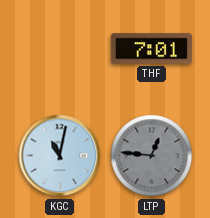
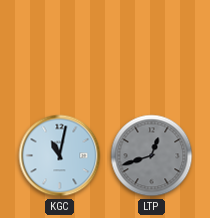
THF: 7:01 -> none
LTP: 12:46 -> 12:42
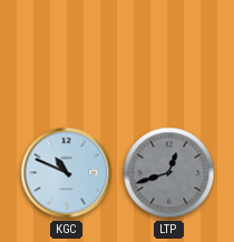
KGC: 11:02 -> 10:49
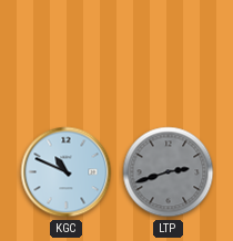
LTP: 12:42 -> 2:42
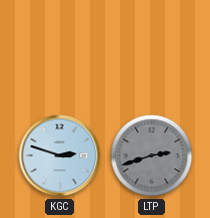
KGC: 10:49 -> 2:48
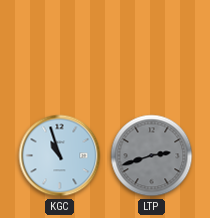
KGC: 2:48 -> 10:57
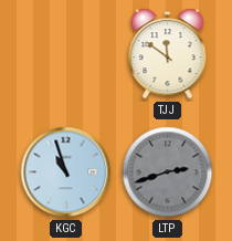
TJJ: none -> 11:51
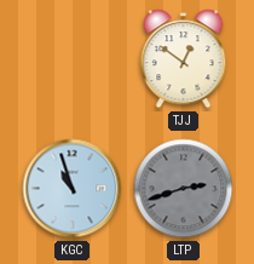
TJJ: 11:51 -> 12:51
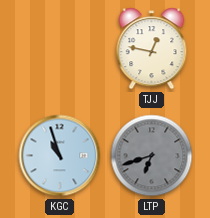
TJJ: 12:51 -> 12:47
LTP: 2:42 -> 6:42
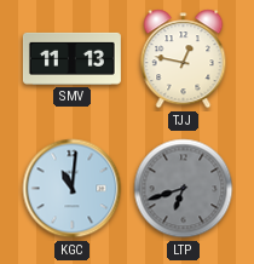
SMV: none -> 11:13
KGC: 10:57 -> 11:01
